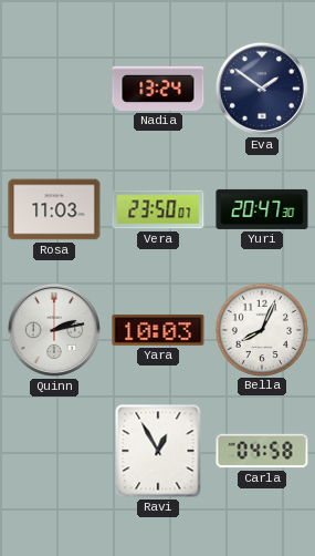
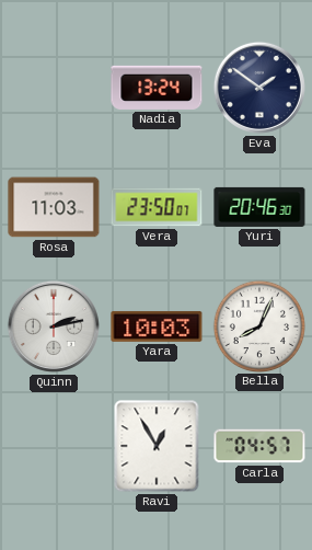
Yuri: 20:47 -> 20:46
Carla: 04:58 -> 04:57
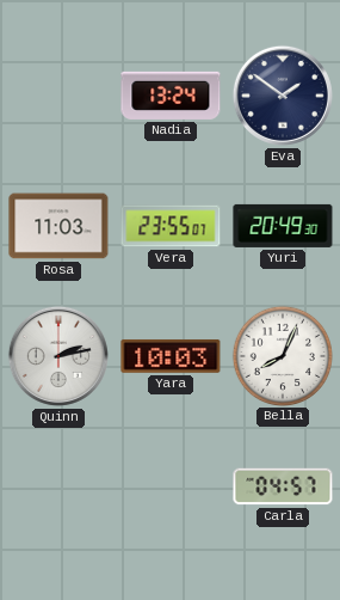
Vera: 23:50 -> 23:55
Yuri: 20:46 -> 20:49
Ravi: 12:55 -> none
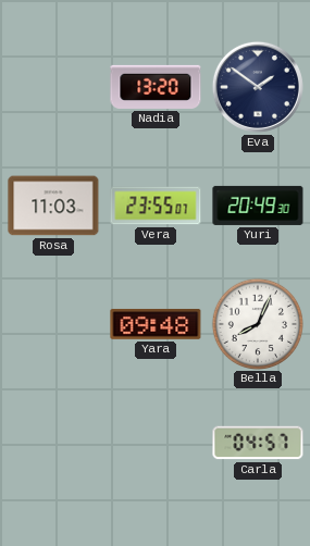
Nadia: 13:24 -> 13:20
Quinn: 2:13 -> none
Yara: 10:03 -> 09:48
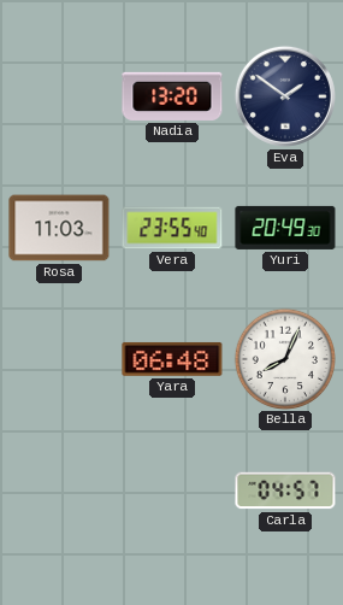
Vera: 23:55:07 -> 23:55:40
Yara: 09:48 -> 06:48
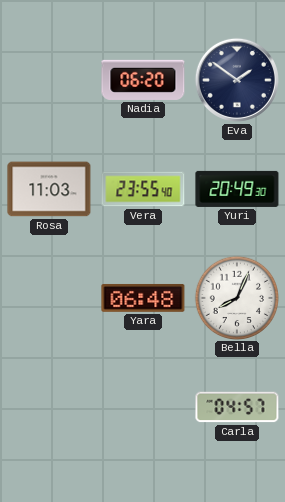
Nadia: 13:20 -> 06:20
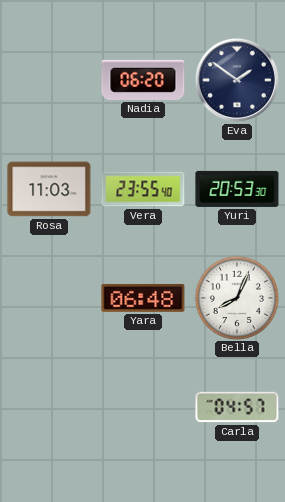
Yuri: 20:49 -> 20:53
